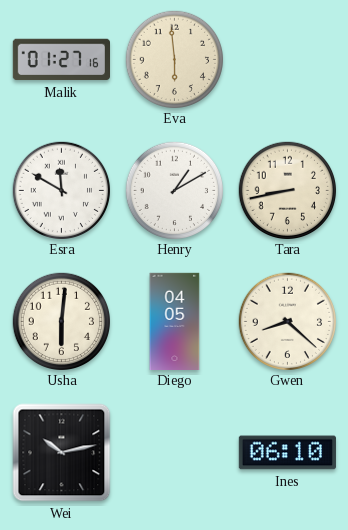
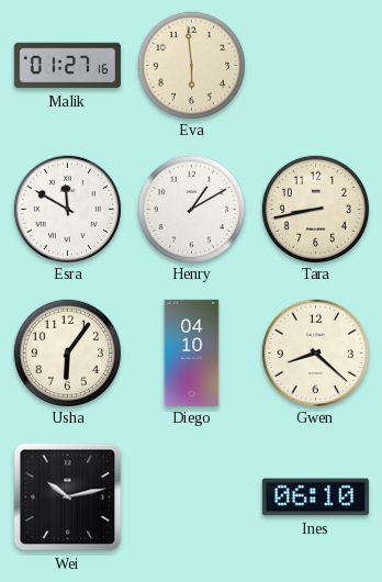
Usha: 6:01 -> 6:06
Diego: 04:05 -> 04:10
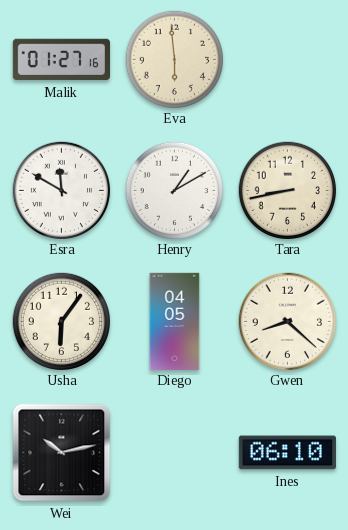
Diego: 04:10 -> 04:05
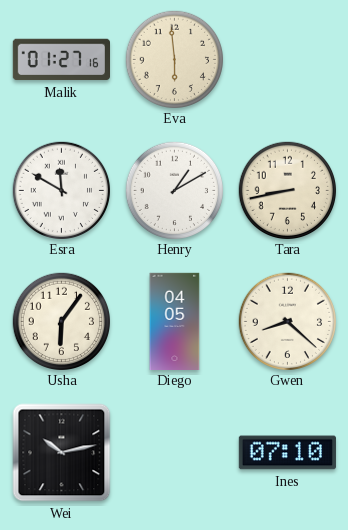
Ines: 06:10 -> 07:10
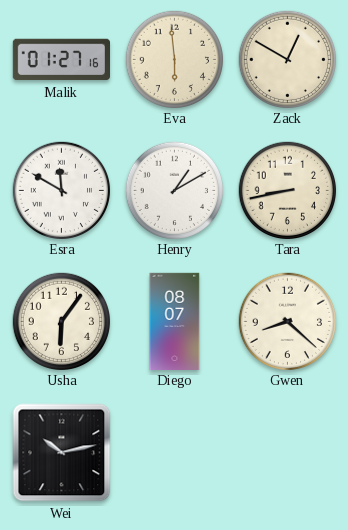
Zack: none -> 12:50
Diego: 04:05 -> 08:07
Ines: 07:10 -> none
